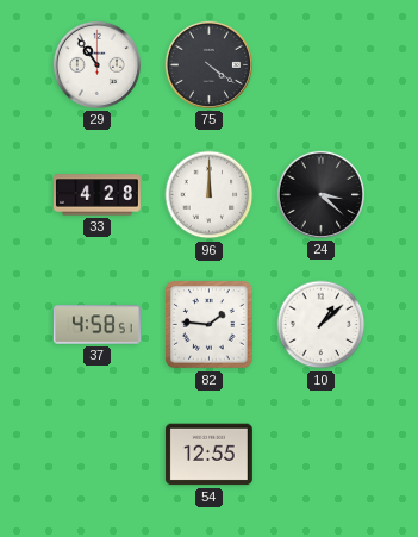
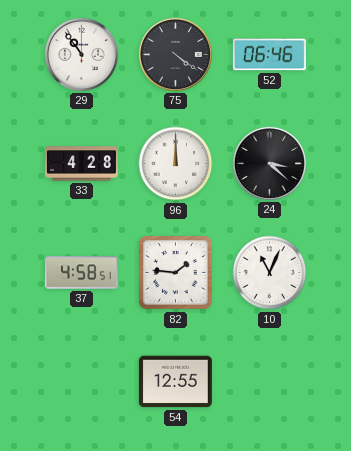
52: none -> 06:46
10: 1:08 -> 11:04
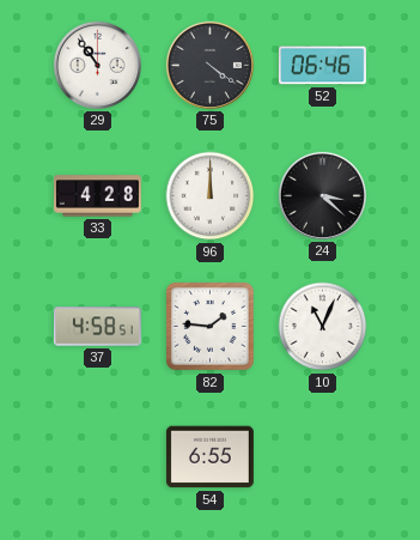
54: 12:55 -> 6:55
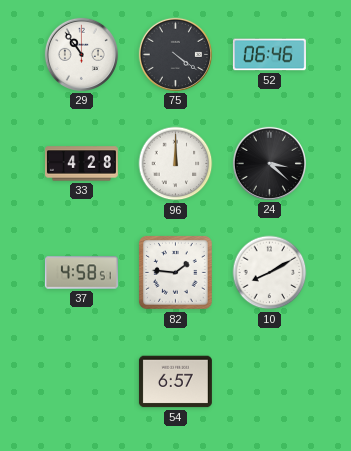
10: 11:04 -> 8:10
54: 6:55 -> 6:57
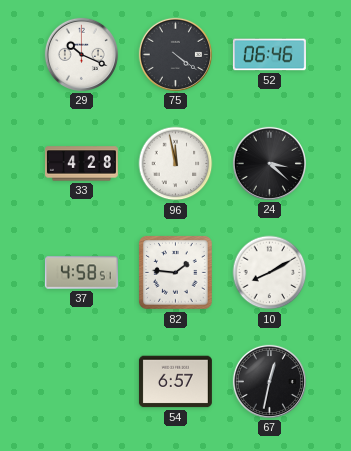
29: 10:54 -> 10:19
96: 12:00 -> 11:58
67: none -> 12:32
